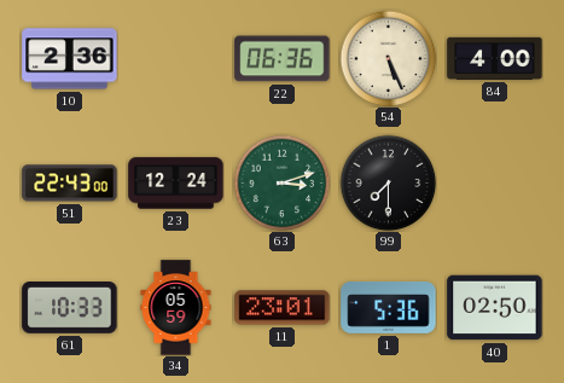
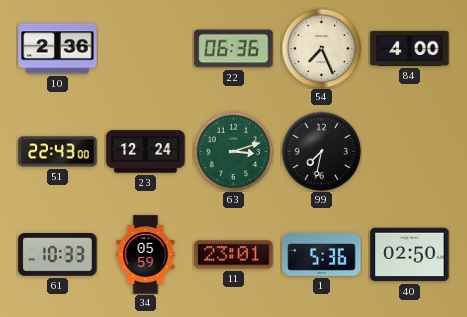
54: 5:26 -> 7:26
99: 7:30 -> 7:32
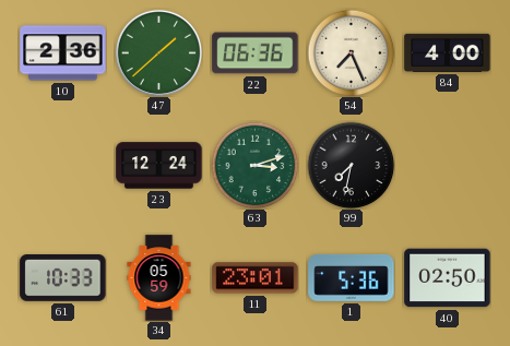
47: none -> 1:38
51: 22:43 -> none
